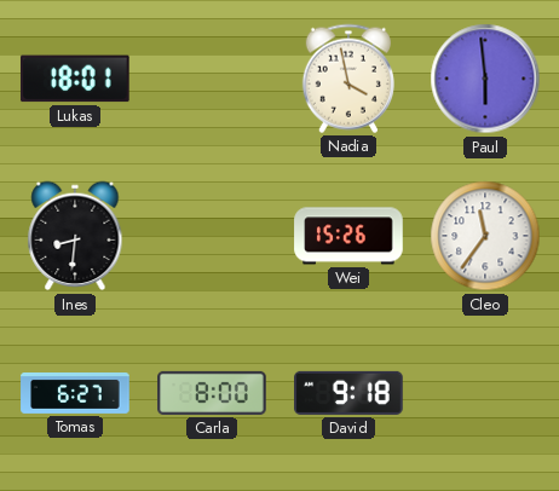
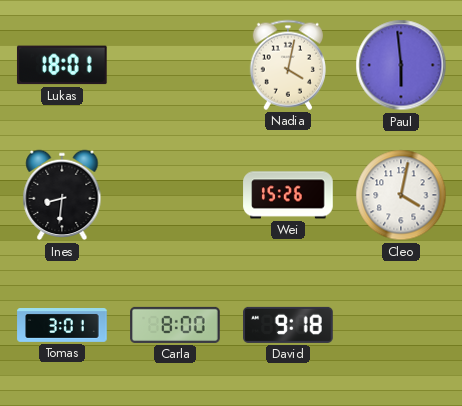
Nadia: 3:58 -> 4:02
Cleo: 11:36 -> 4:02
Tomas: 6:27 -> 3:01
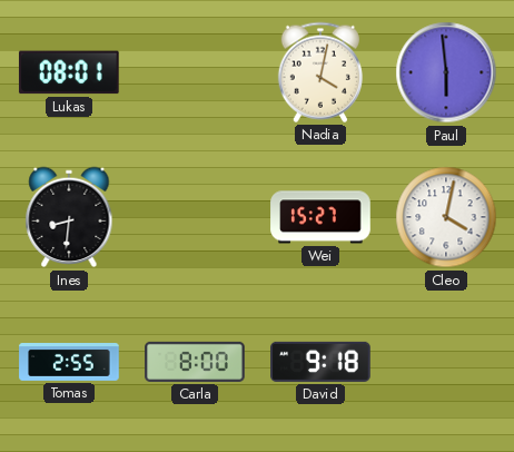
Lukas: 18:01 -> 08:01
Wei: 15:26 -> 15:27
Tomas: 3:01 -> 2:55
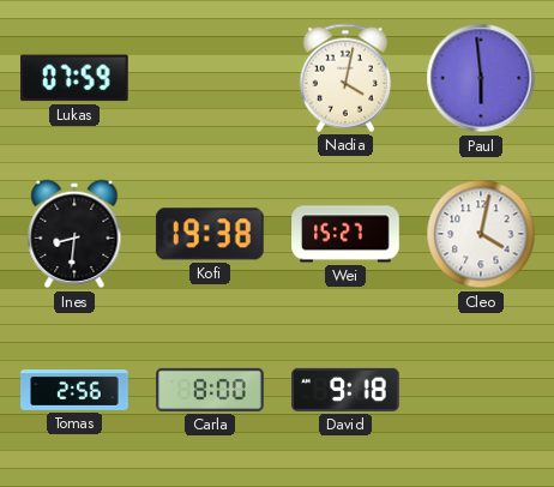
Lukas: 08:01 -> 07:59
Kofi: none -> 19:38
Tomas: 2:55 -> 2:56
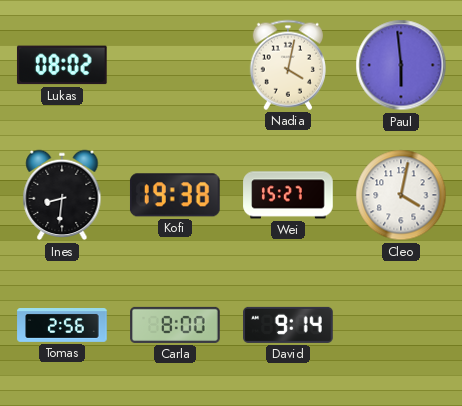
Lukas: 07:59 -> 08:02
David: 9:18 -> 9:14
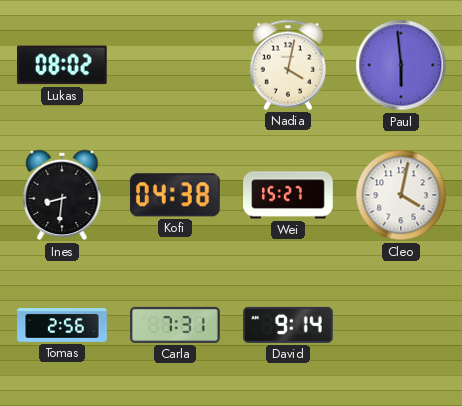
Kofi: 19:38 -> 04:38
Carla: 8:00 -> 7:31
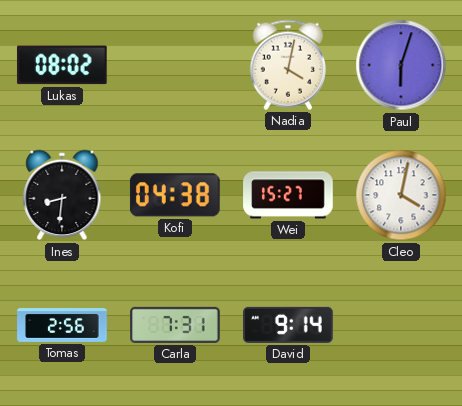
Paul: 5:59 -> 6:03
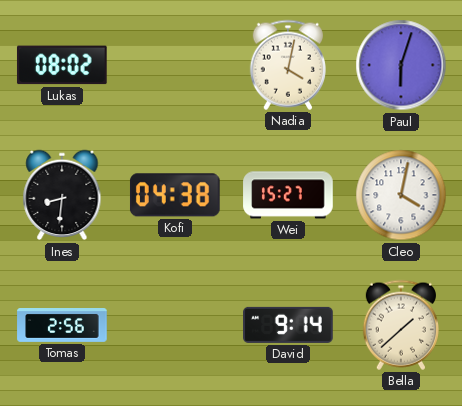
Carla: 7:31 -> none
Bella: none -> 1:38
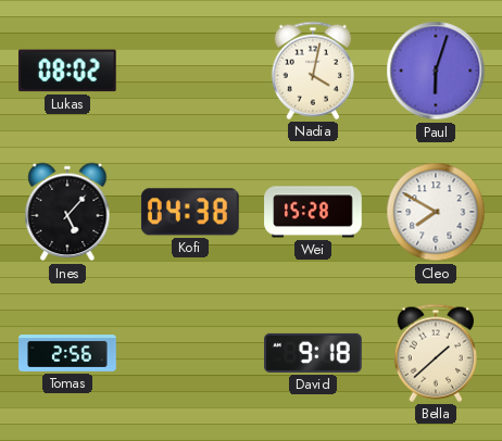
Ines: 8:31 -> 5:07
Wei: 15:27 -> 15:28
Cleo: 4:02 -> 7:50
David: 9:14 -> 9:18
